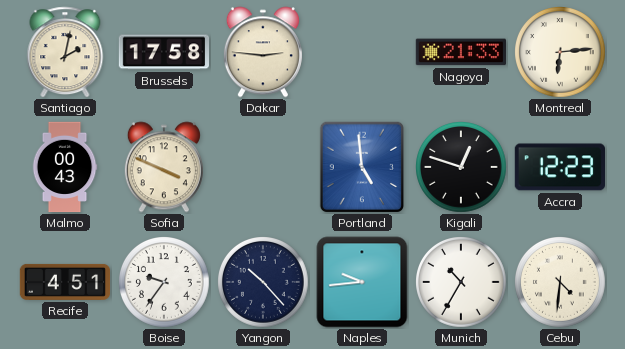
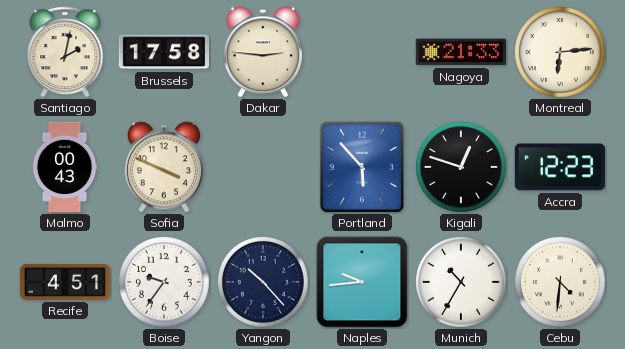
Portland: 4:59 -> 5:53
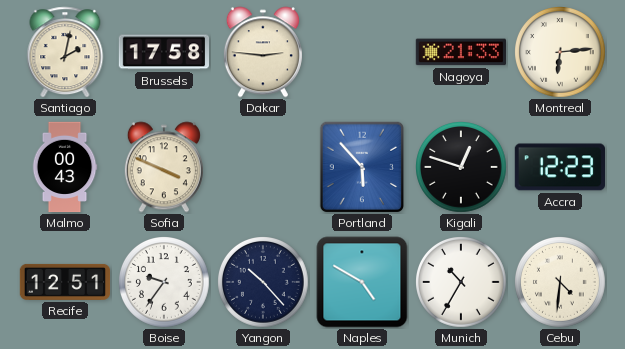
Recife: 4:51 -> 12:51
Naples: 9:44 -> 4:50
